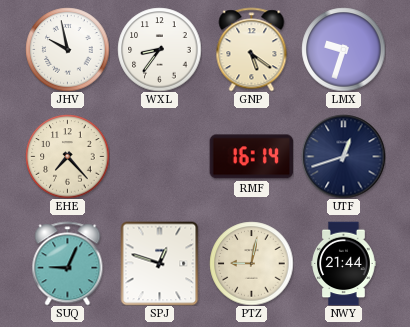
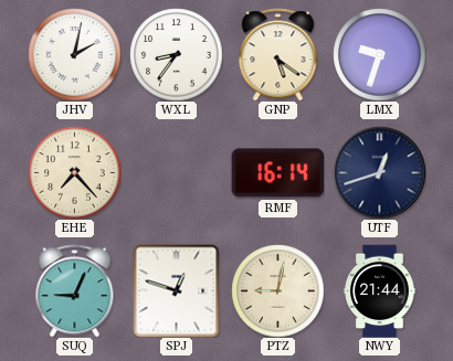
JHV: 9:58 -> 2:02
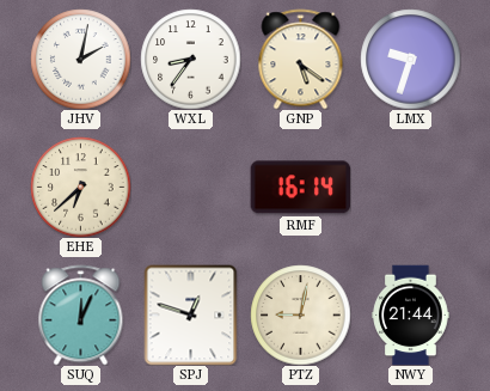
EHE: 7:23 -> 6:38
UTF: 12:42 -> none
SUQ: 9:04 -> 12:04
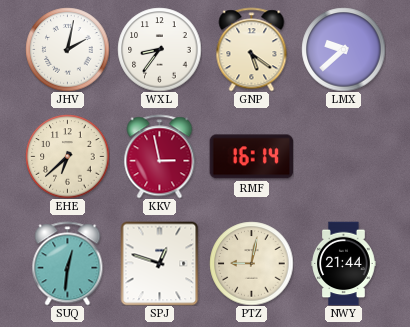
LMX: 9:33 -> 9:38
KKV: none -> 2:58
SUQ: 12:04 -> 12:31
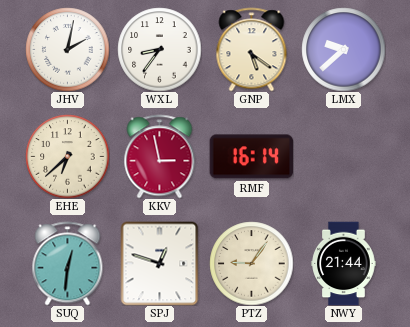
PTZ: 9:02 -> 9:06
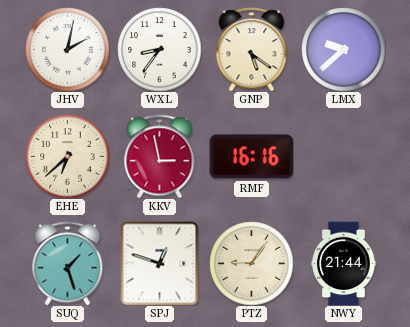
RMF: 16:14 -> 16:16
SUQ: 12:31 -> 1:27
